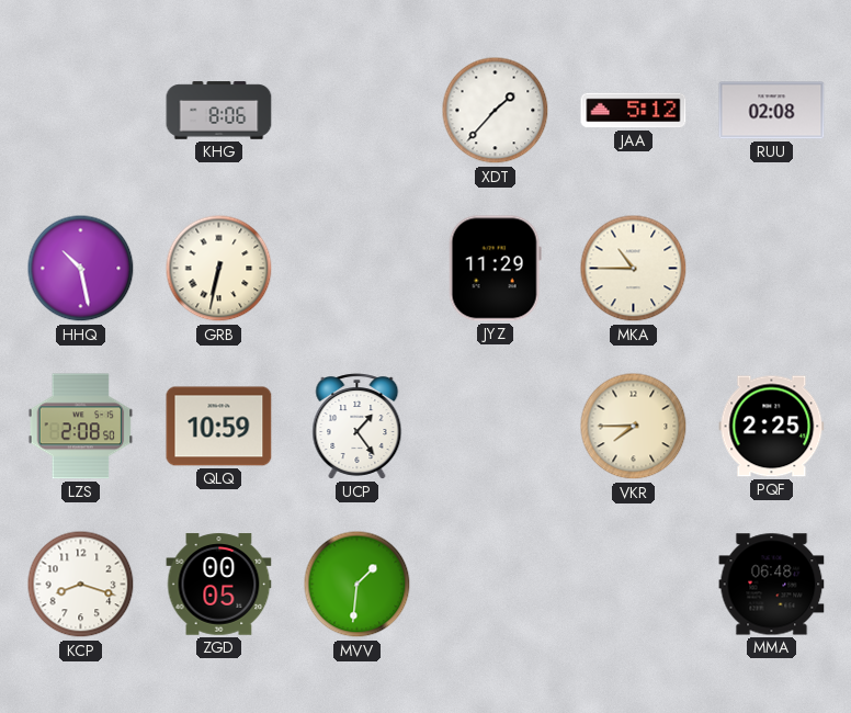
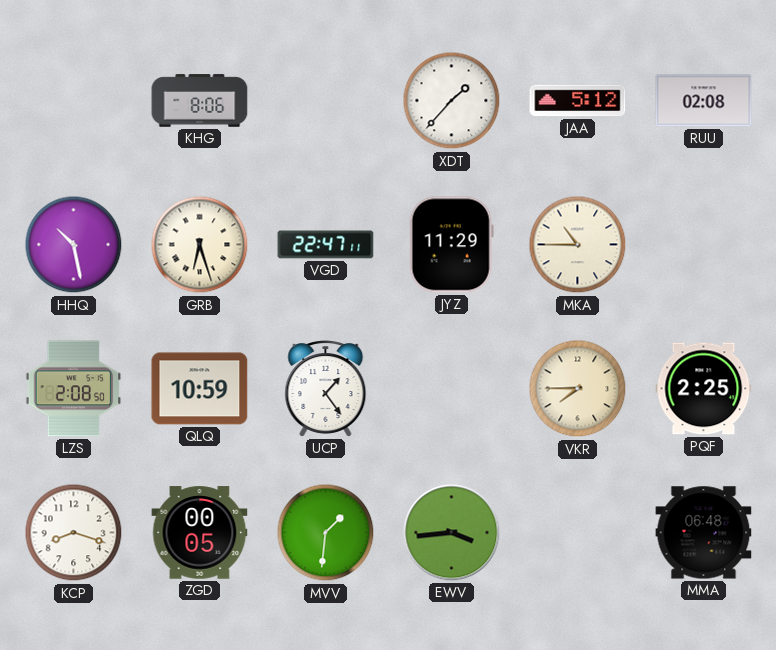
GRB: 6:32 -> 6:27
VGD: none -> 22:47
EWV: none -> 3:44
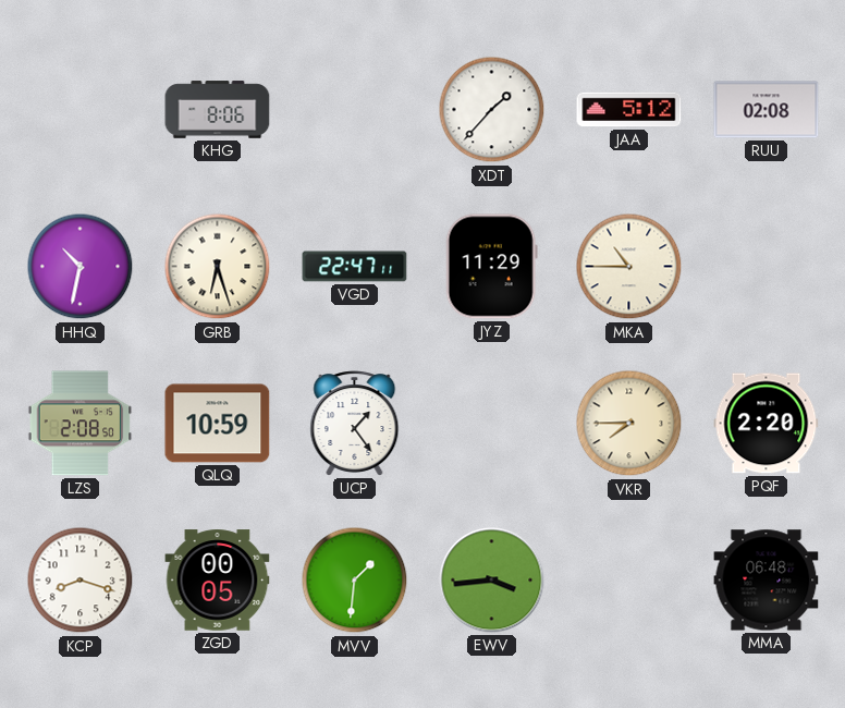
HHQ: 10:28 -> 10:32
PQF: 2:25 -> 2:20
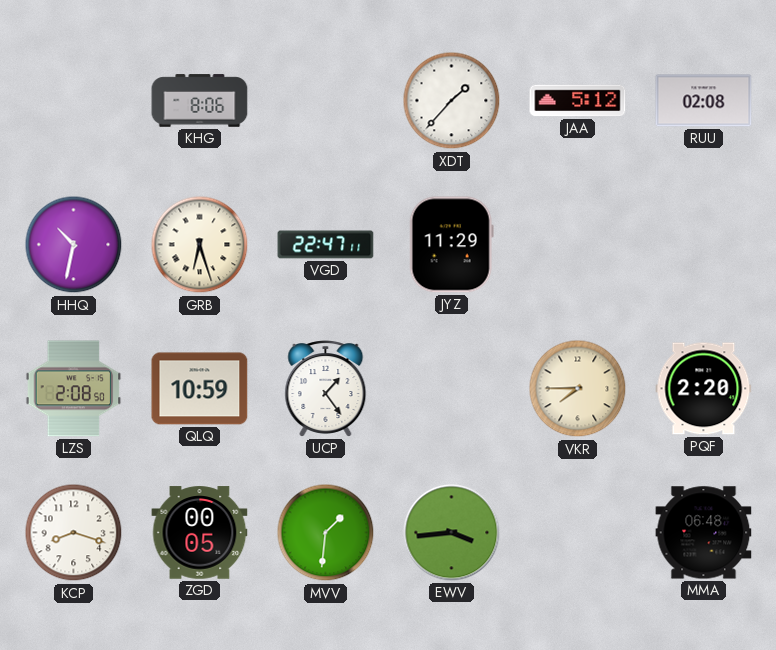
MKA: 10:45 -> none
